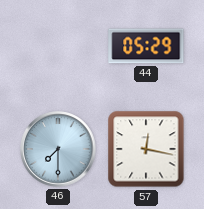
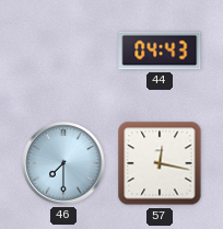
44: 05:29 -> 04:43
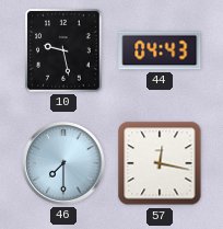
10: none -> 9:28
